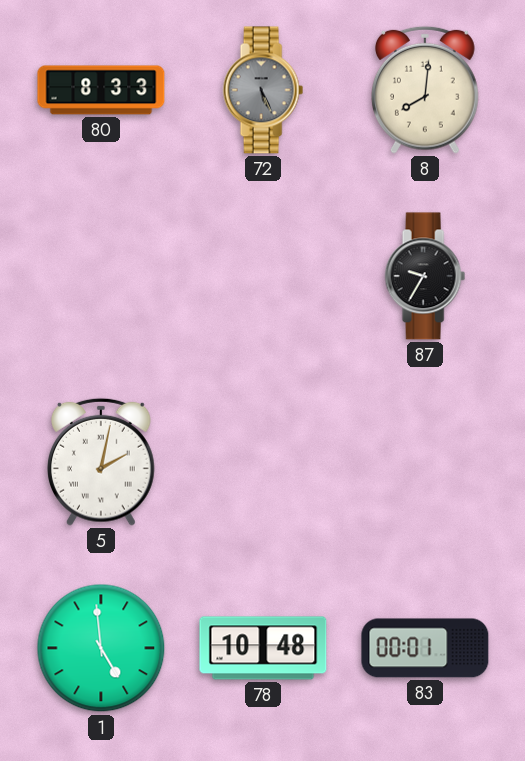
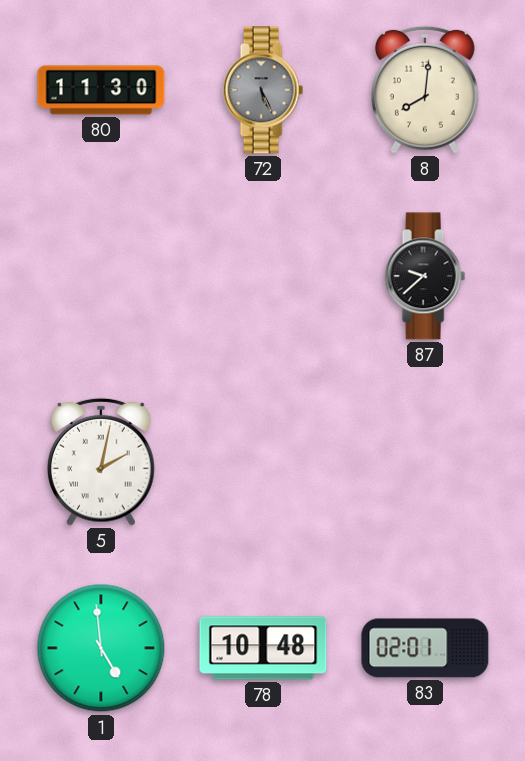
80: 8:33 -> 11:30
87: 9:35 -> 9:38
83: 00:01 -> 02:01
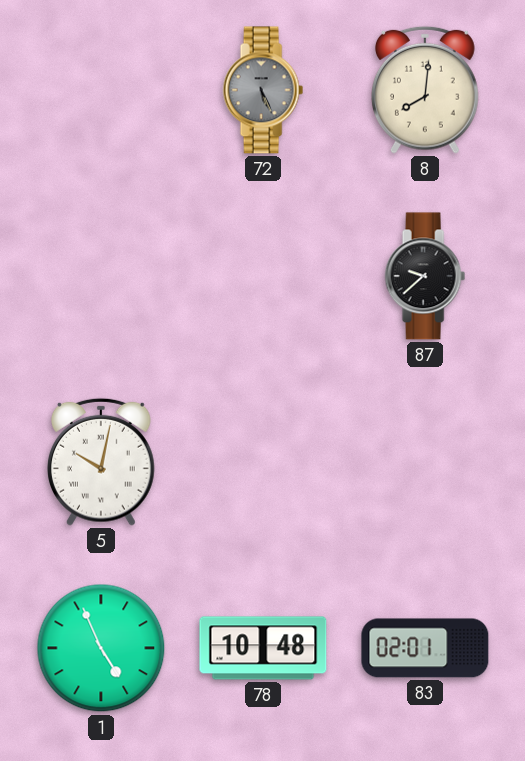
80: 11:30 -> none
5: 2:02 -> 10:02
1: 4:59 -> 4:56
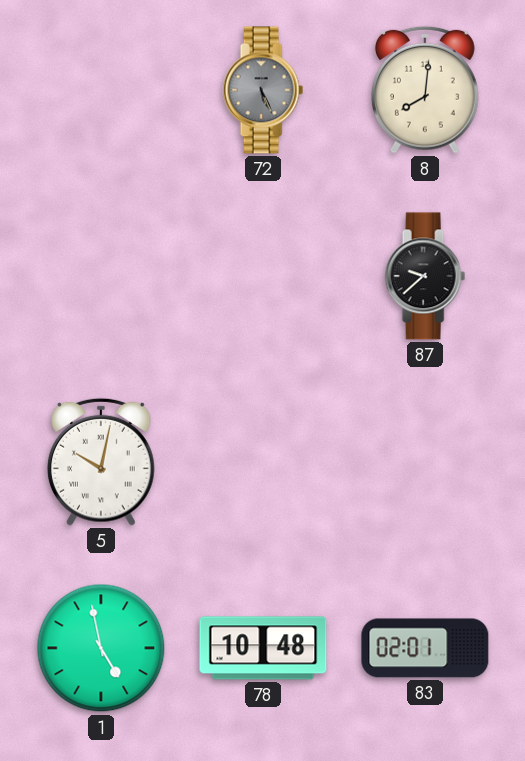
1: 4:56 -> 4:58
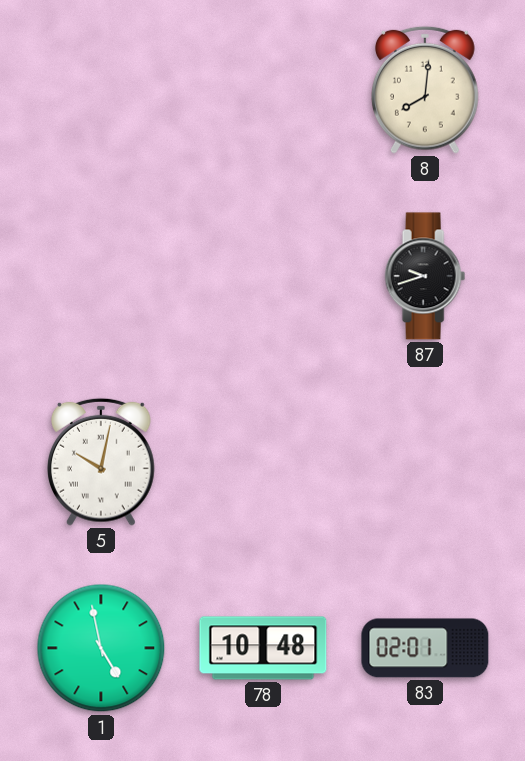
72: 5:26 -> none
87: 9:38 -> 9:42
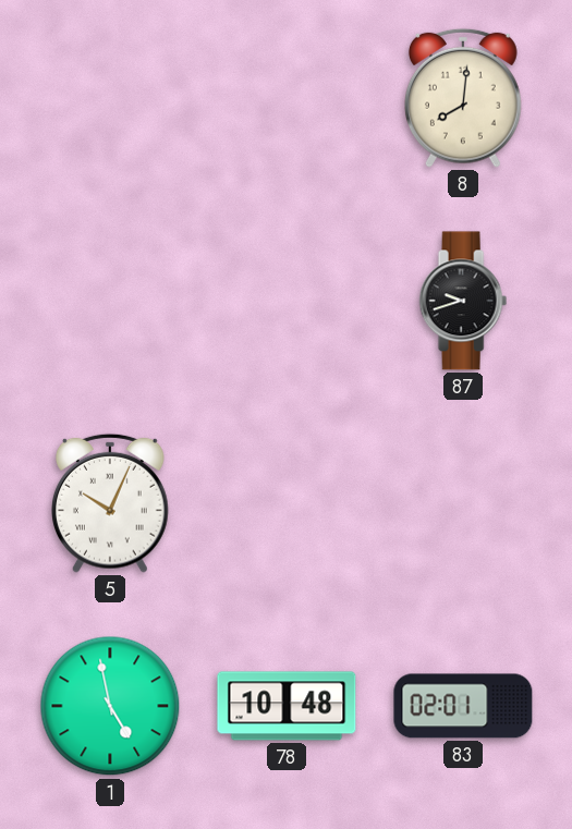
5: 10:02 -> 10:04
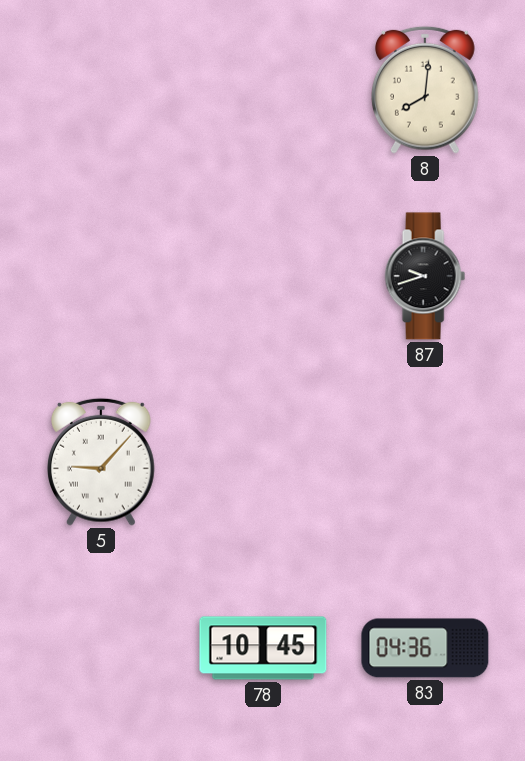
5: 10:04 -> 9:07
1: 4:58 -> none
78: 10:48 -> 10:45
83: 02:01 -> 04:36
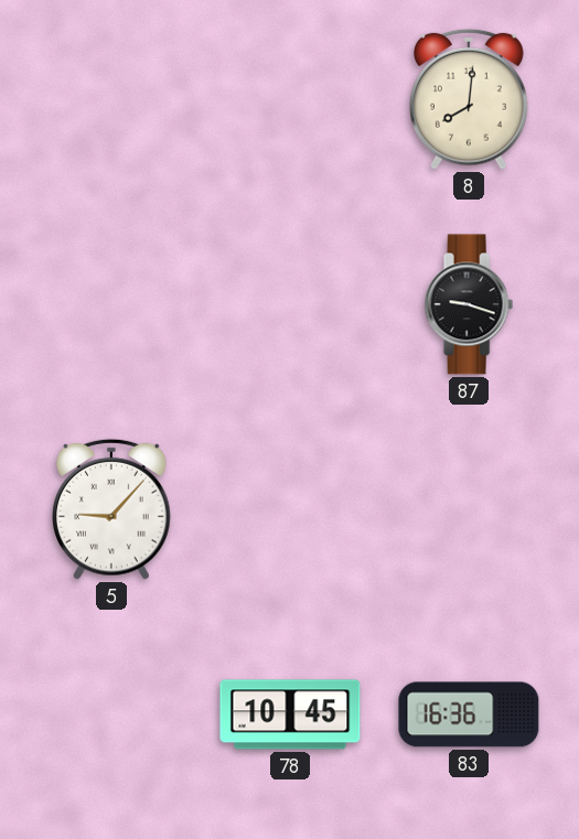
87: 9:42 -> 9:18
83: 04:36 -> 16:36
